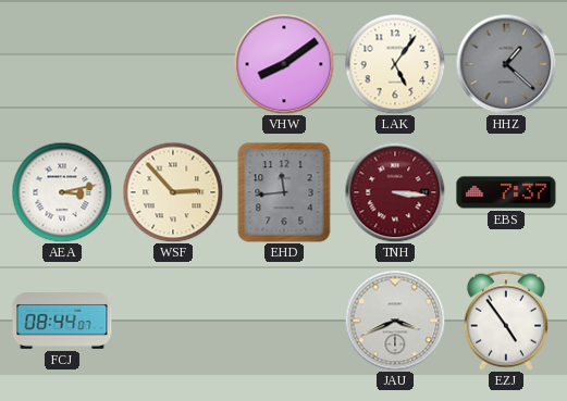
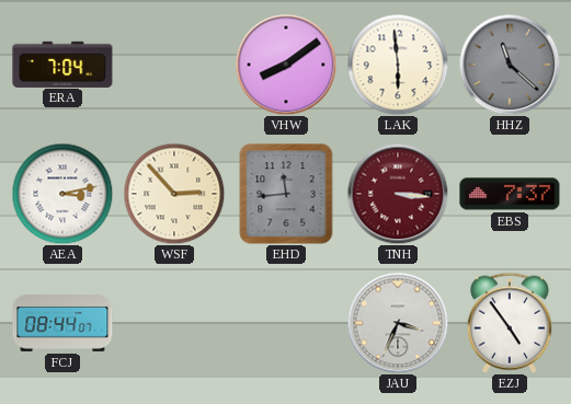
ERA: none -> 7:04
LAK: 5:06 -> 5:59
HHZ: 1:22 -> 11:22
JAU: 3:41 -> 3:34
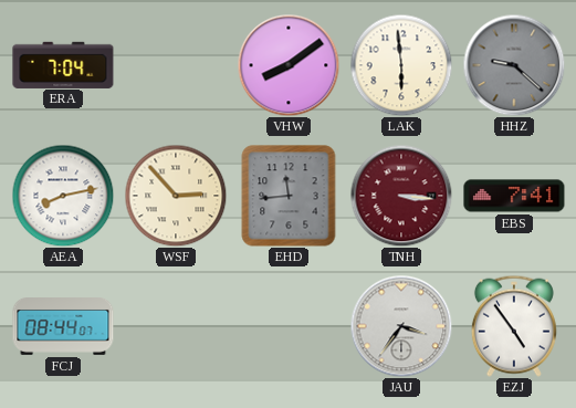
HHZ: 11:22 -> 9:22
AEA: 3:13 -> 8:13
EBS: 7:37 -> 7:41
JAU: 3:34 -> 3:36
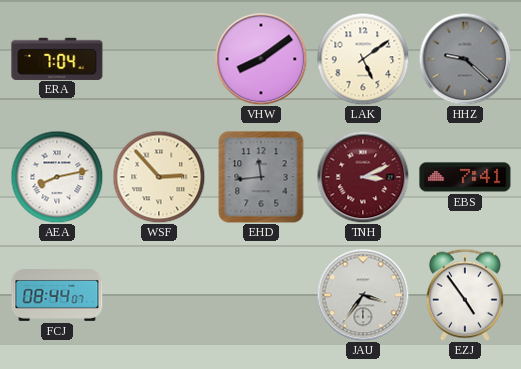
LAK: 5:59 -> 5:09
TNH: 3:16 -> 3:11
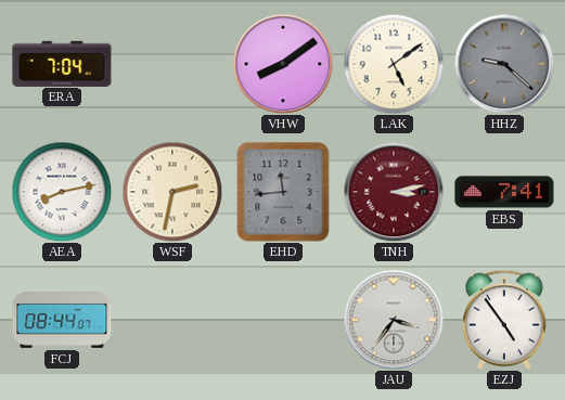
WSF: 2:53 -> 2:32
TNH: 3:11 -> 3:13
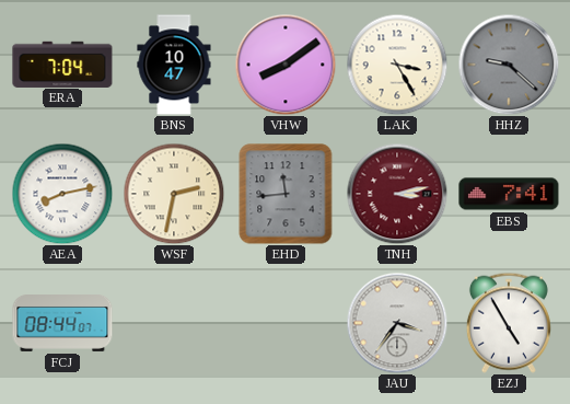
BNS: none -> 10:47
LAK: 5:09 -> 3:25
EZJ: 4:54 -> 4:55
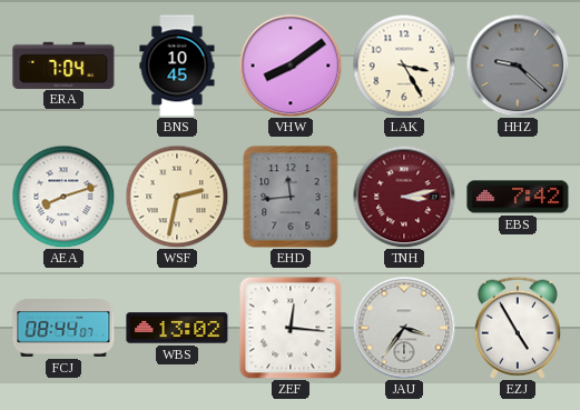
BNS: 10:47 -> 10:45
AEA: 8:13 -> 8:12
EBS: 7:41 -> 7:42
WBS: none -> 13:02
ZEF: none -> 12:16
